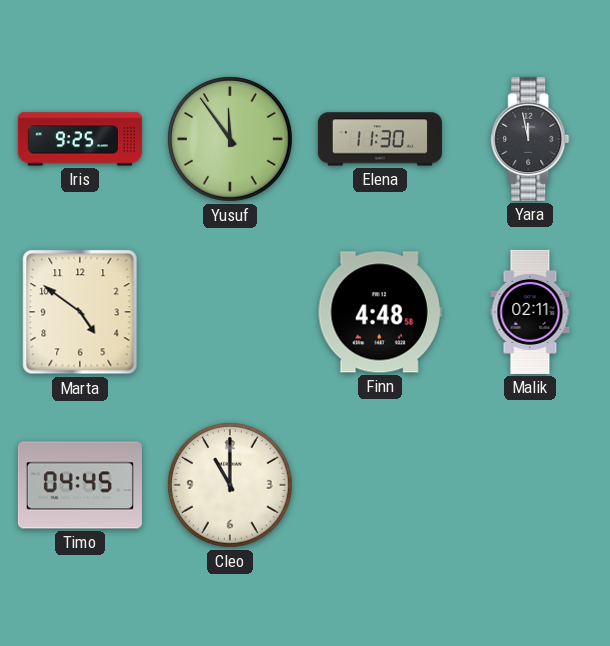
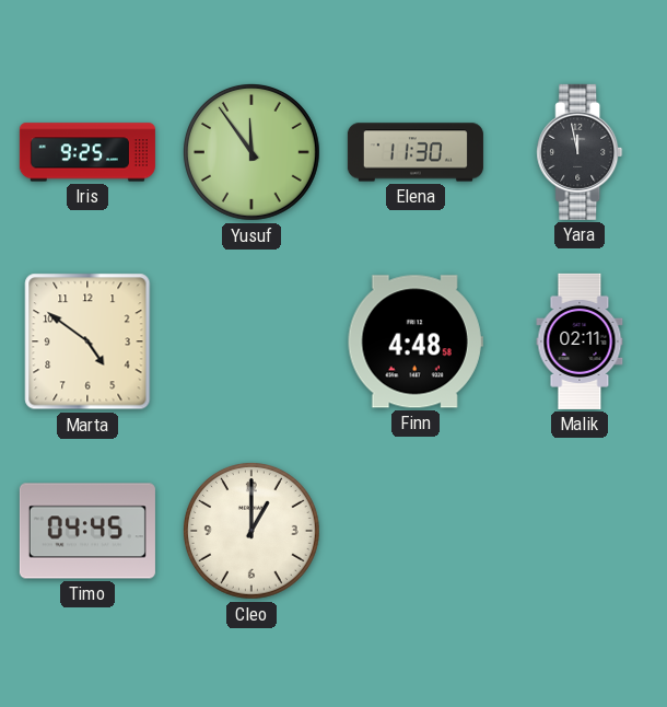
Cleo: 11:00 -> 1:00
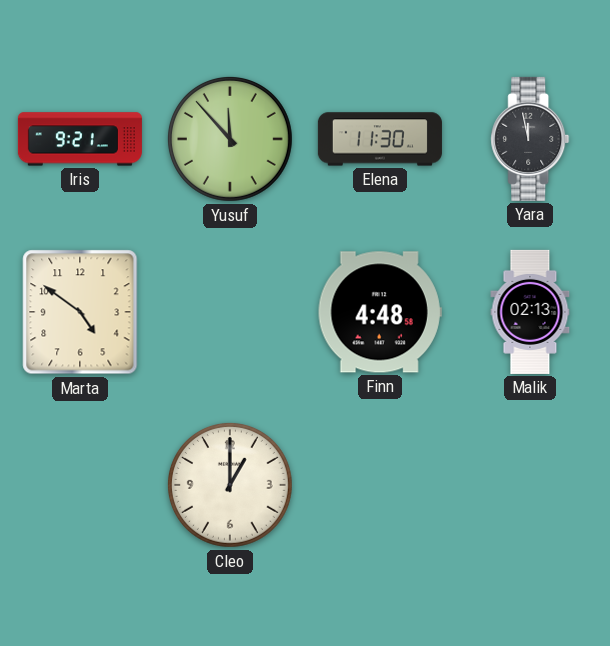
Iris: 9:25 -> 9:21
Yusuf: 11:54 -> 11:53
Malik: 02:11 -> 02:13
Timo: 04:45 -> none
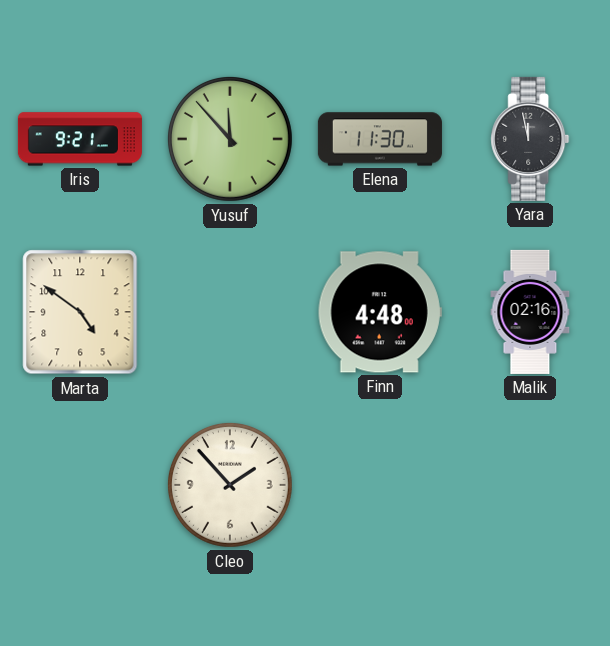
Finn: 4:48:58 -> 4:48:00
Malik: 02:13 -> 02:16
Cleo: 1:00 -> 1:53
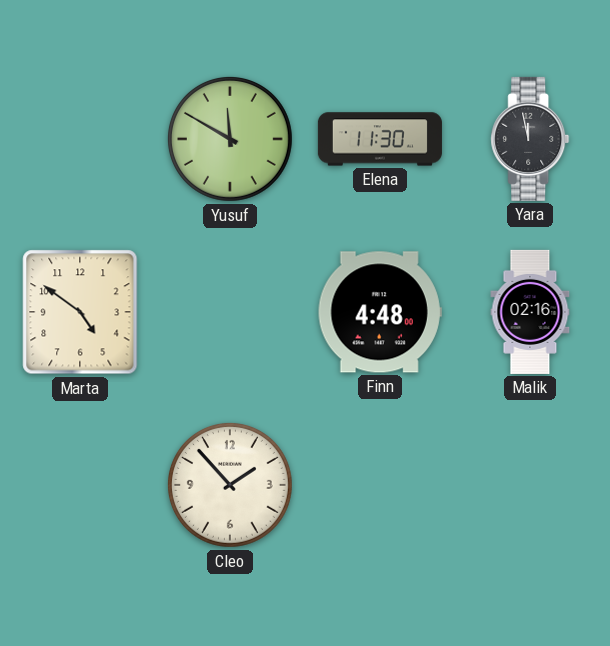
Iris: 9:21 -> none
Yusuf: 11:53 -> 11:50
